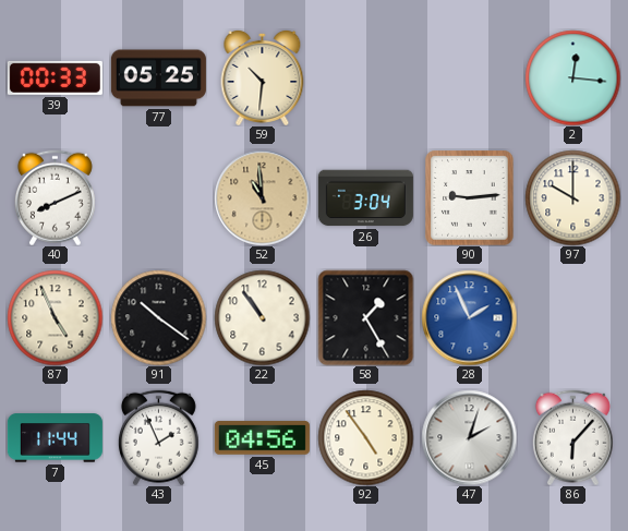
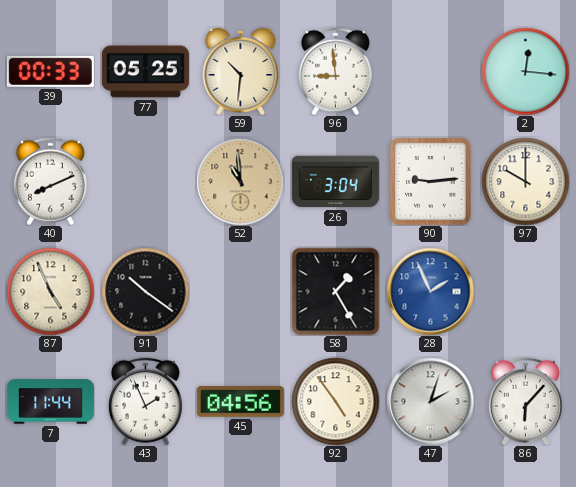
96: none -> 8:59
22: 10:54 -> none
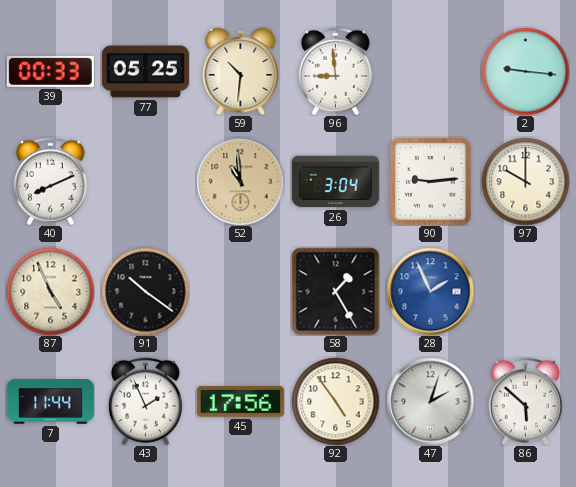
2: 12:16 -> 9:16
45: 04:56 -> 17:56
86: 6:07 -> 5:52
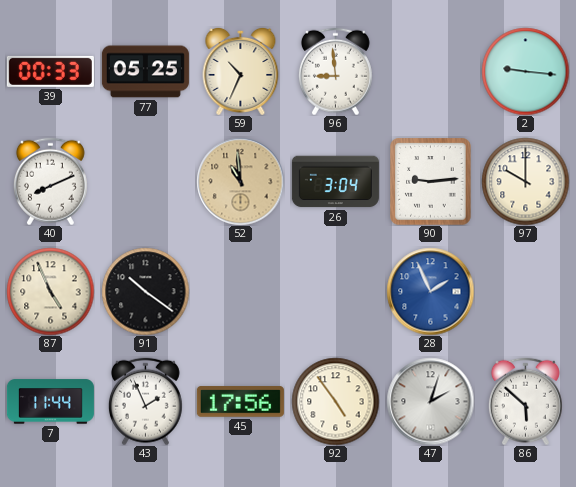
59: 10:31 -> 10:34
58: 1:25 -> none
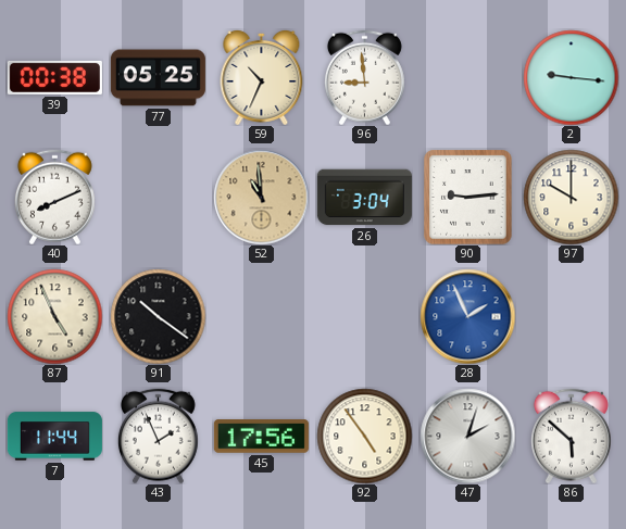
39: 00:33 -> 00:38
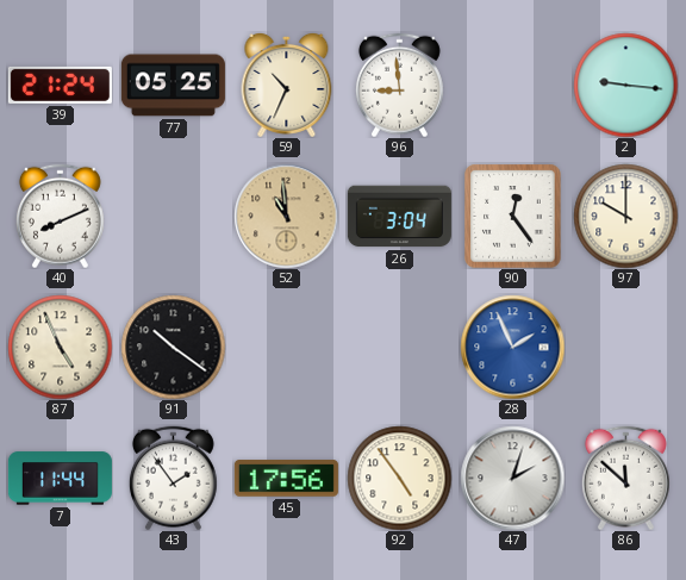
39: 00:38 -> 21:24
90: 9:14 -> 12:24
43: 1:56 -> 1:54
86: 5:52 -> 11:52
